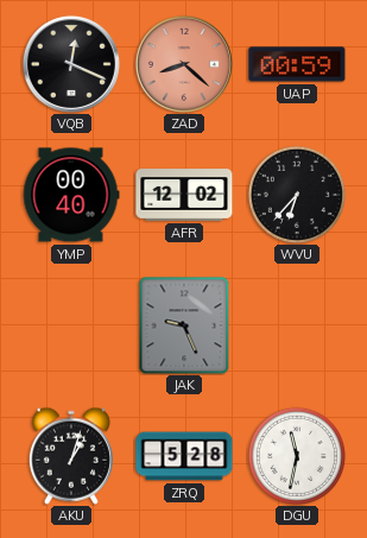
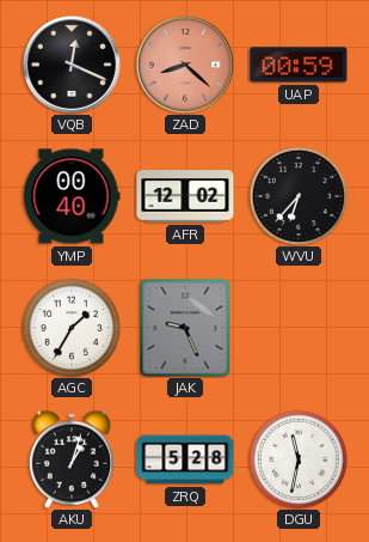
AGC: none -> 1:35
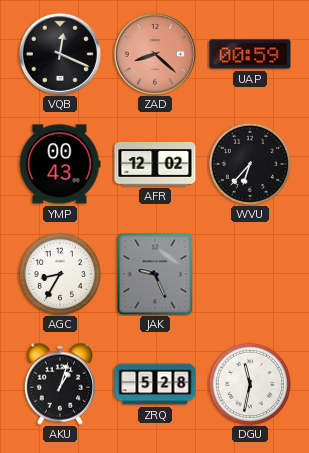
YMP: 00:40 -> 00:43
AGC: 1:35 -> 8:35
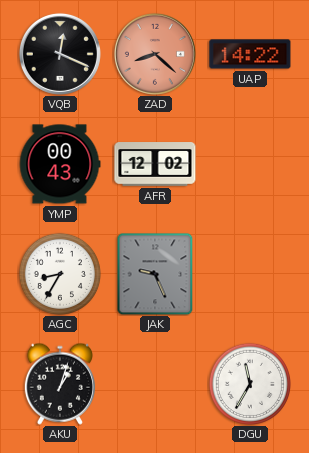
UAP: 00:59 -> 14:22
WVU: 6:37 -> none
ZRQ: 5:28 -> none
DGU: 11:32 -> 11:35
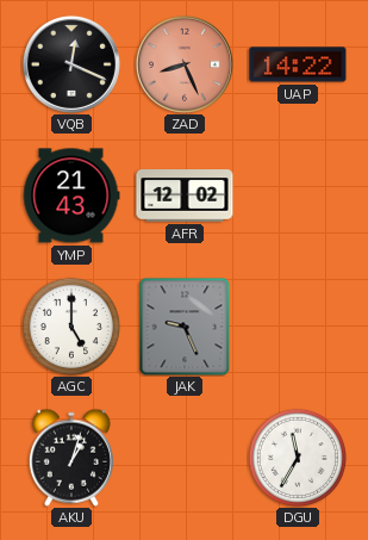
ZAD: 8:22 -> 8:26
YMP: 00:43 -> 21:43
AGC: 8:35 -> 5:00
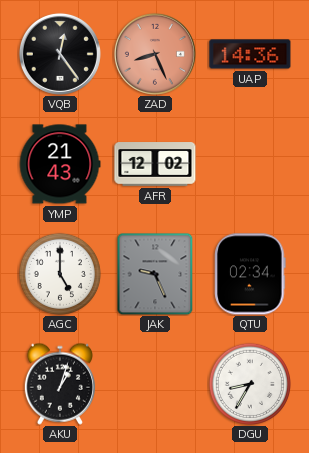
VQB: 12:19 -> 12:24
UAP: 14:22 -> 14:36
QTU: none -> 02:34
DGU: 11:35 -> 8:35
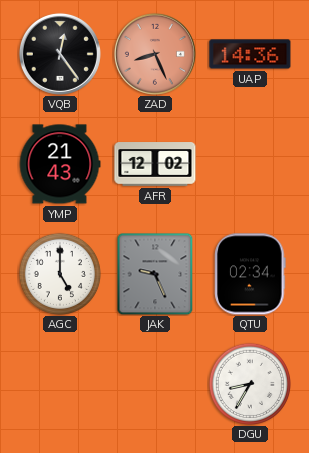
AKU: 1:03 -> none
